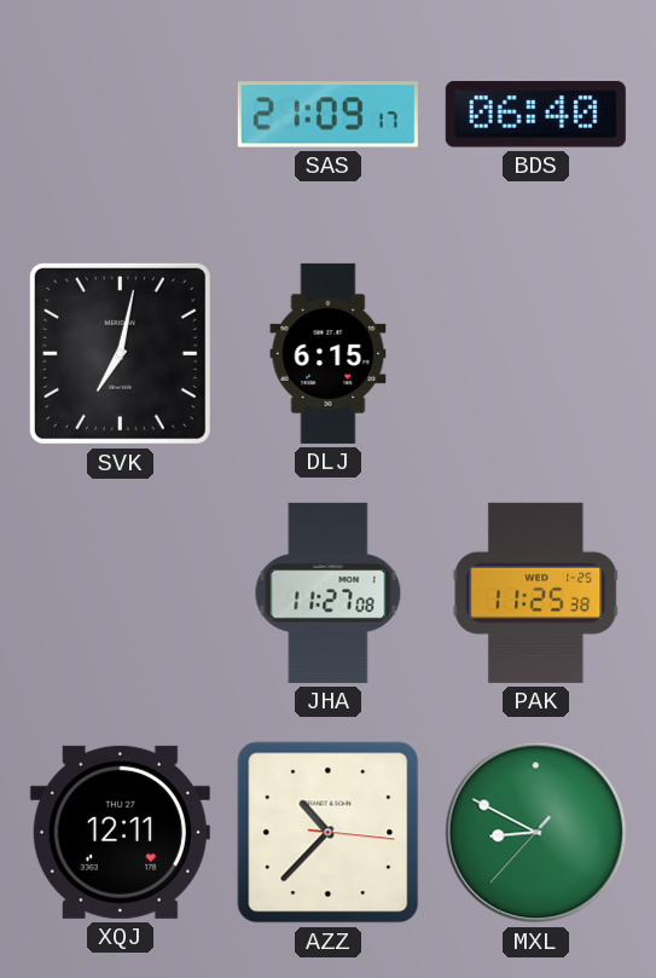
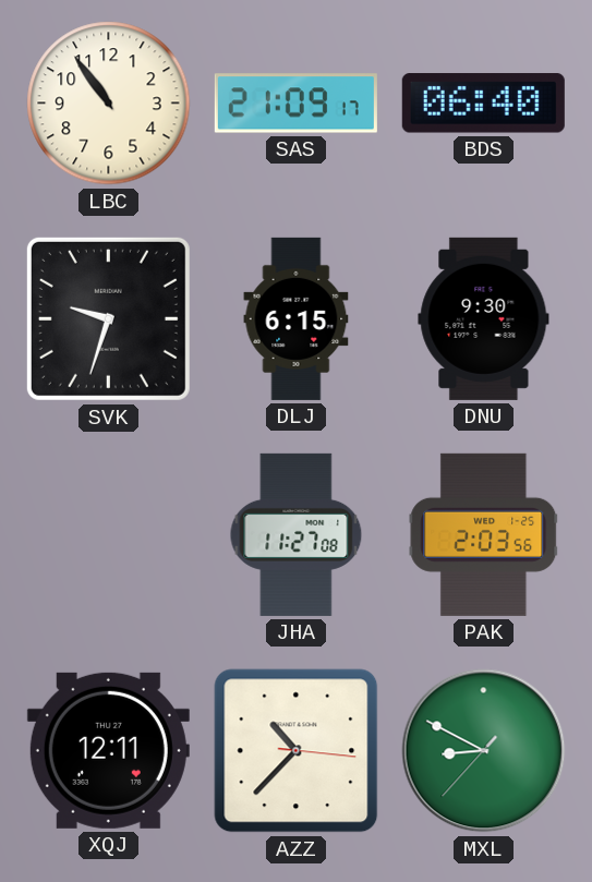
LBC: none -> 10:54
SVK: 7:02 -> 9:33
DNU: none -> 9:30
PAK: 11:25 -> 2:03
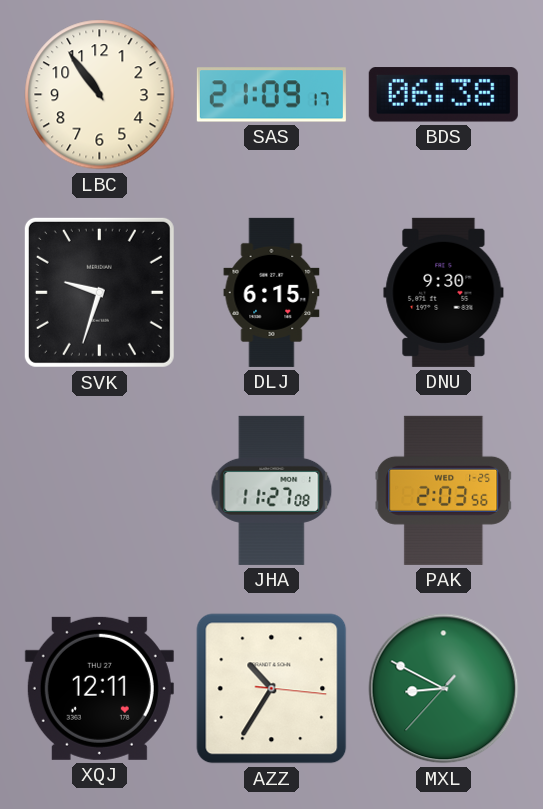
BDS: 06:40 -> 06:38
AZZ: 10:37 -> 10:35
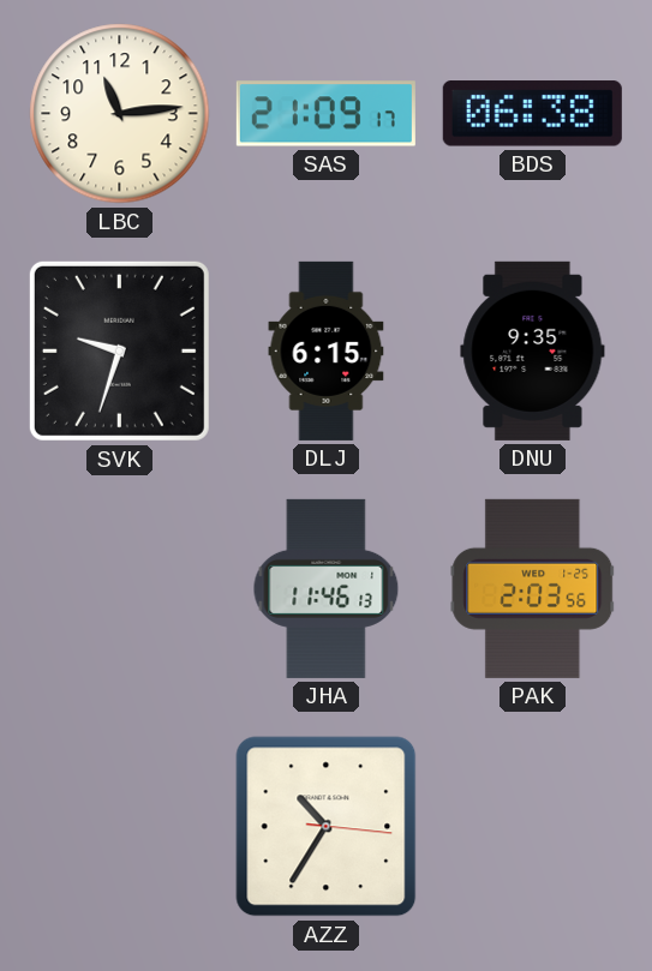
LBC: 10:54 -> 11:14
DNU: 9:30 -> 9:35
JHA: 11:27 -> 11:46
XQJ: 12:11 -> none
MXL: 8:49 -> none
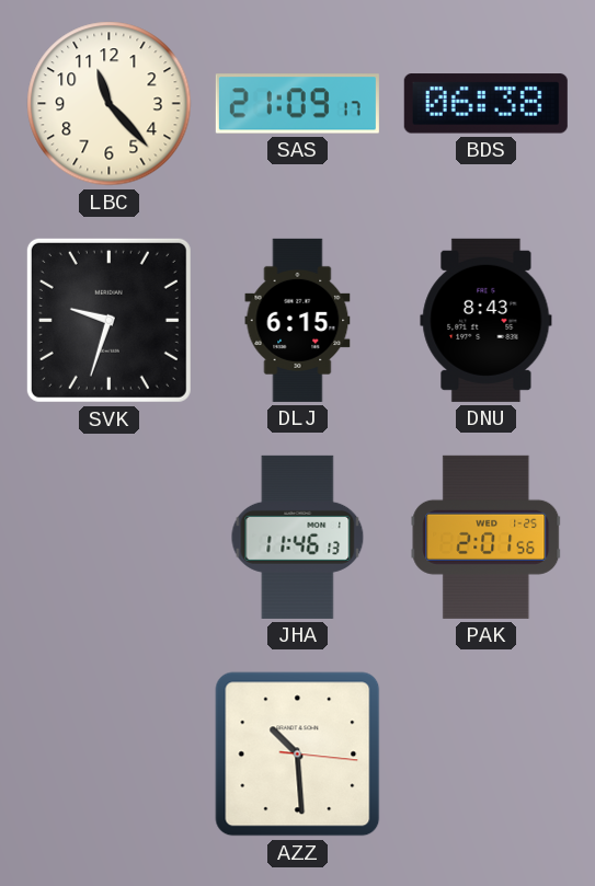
LBC: 11:14 -> 11:23
DNU: 9:35 -> 8:43
PAK: 2:03 -> 2:01
AZZ: 10:35 -> 10:29
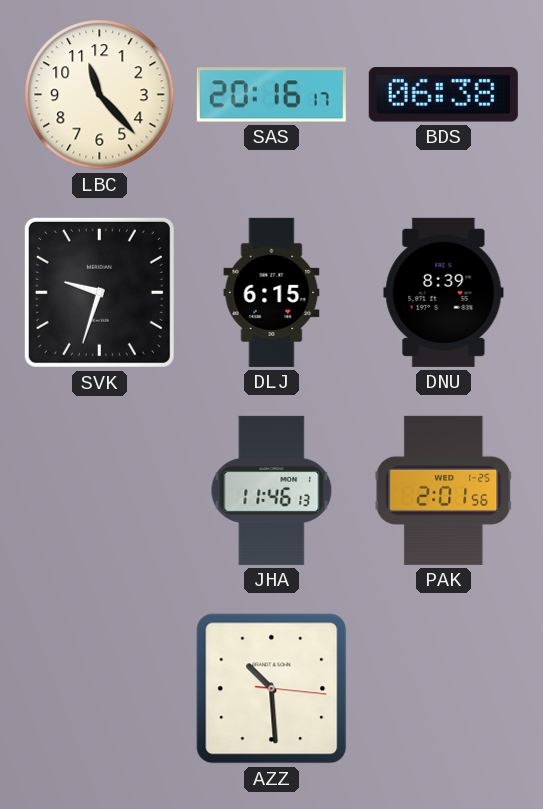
SAS: 21:09 -> 20:16
DNU: 8:43 -> 8:39
